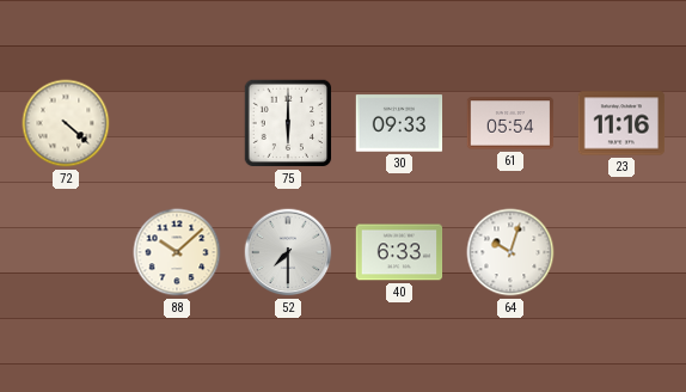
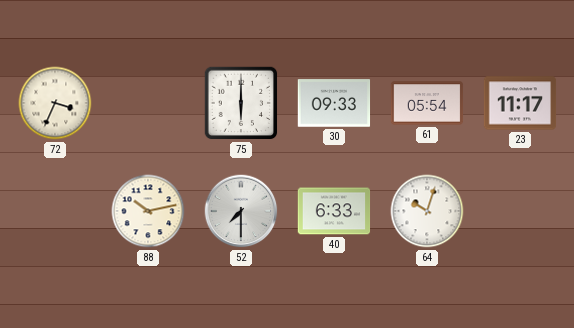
72: 4:22 -> 3:34
23: 11:16 -> 11:17
88: 10:08 -> 10:13
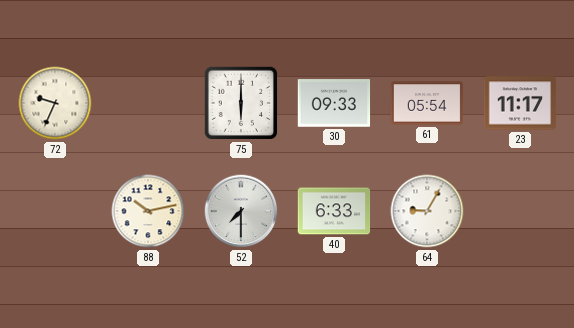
72: 3:34 -> 9:34
64: 10:03 -> 9:05
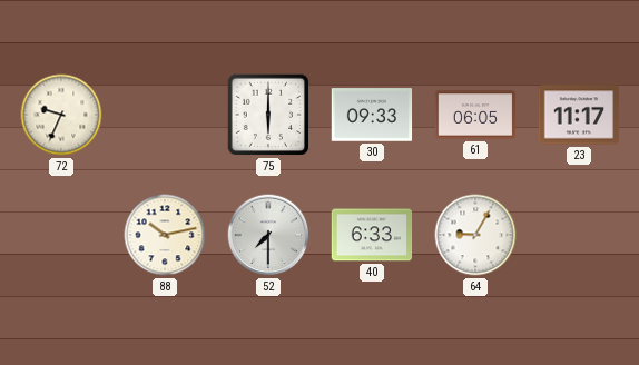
61: 05:54 -> 06:05
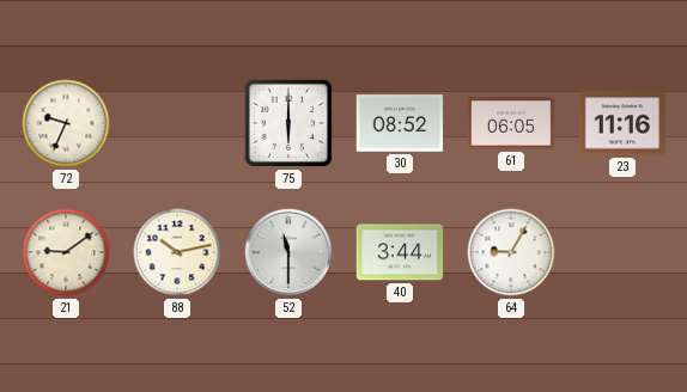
30: 09:33 -> 08:52
23: 11:17 -> 11:16
21: none -> 9:09
52: 7:30 -> 11:30
40: 6:33 -> 3:44
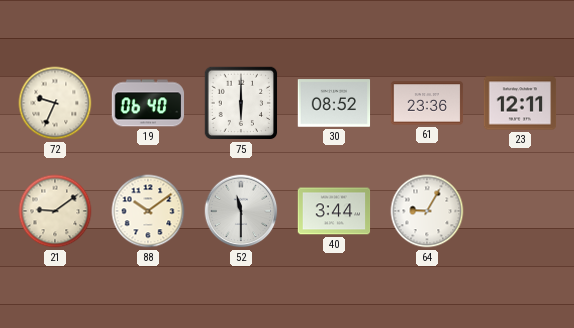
19: none -> 06:40
61: 06:05 -> 23:36
23: 11:16 -> 12:11
88: 10:13 -> 10:09
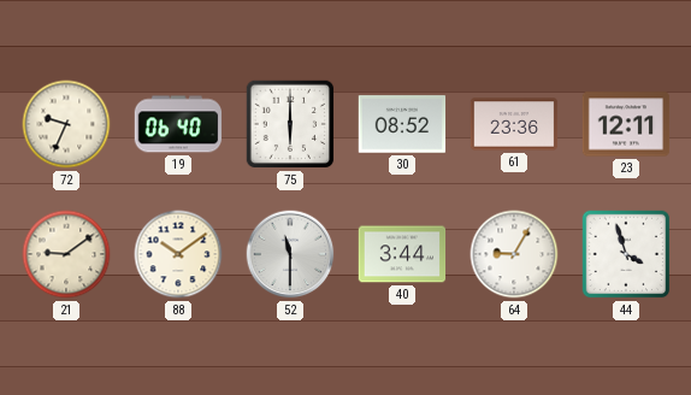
44: none -> 3:57
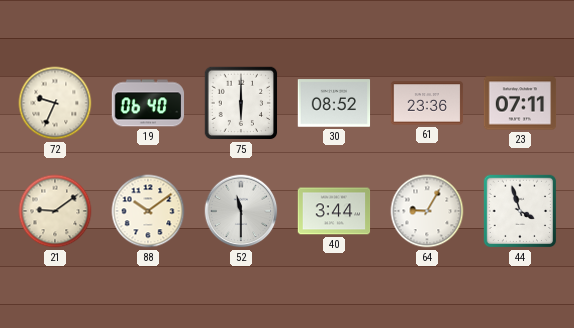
23: 12:11 -> 07:11
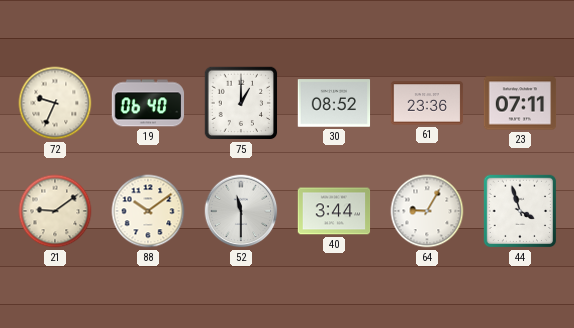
75: 6:00 -> 1:00
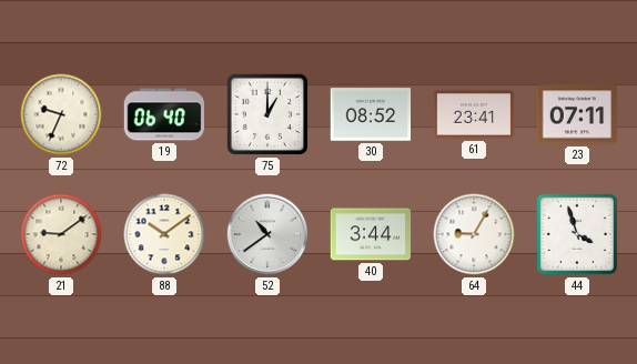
61: 23:36 -> 23:41
52: 11:30 -> 10:39
